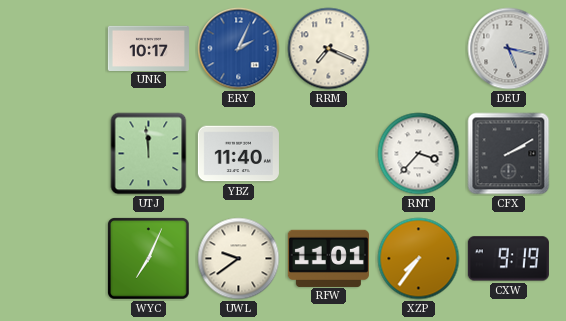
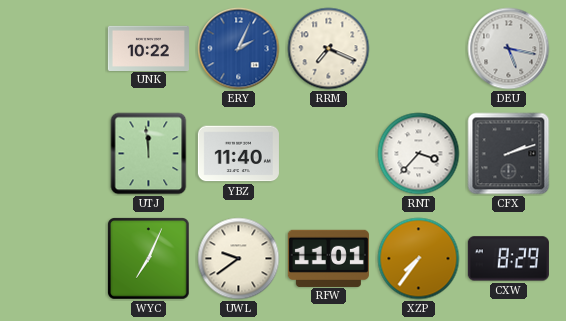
UNK: 10:17 -> 10:22
CFX: 2:10 -> 2:12
CXW: 9:19 -> 8:29
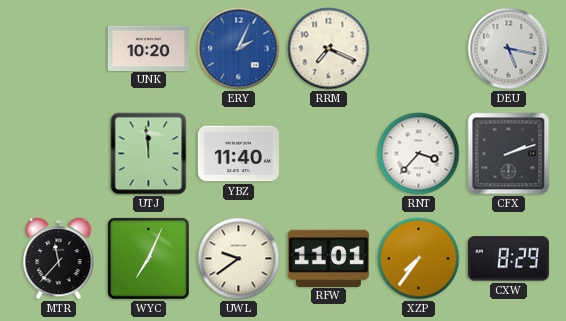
UNK: 10:22 -> 10:20
MTR: none -> 11:37
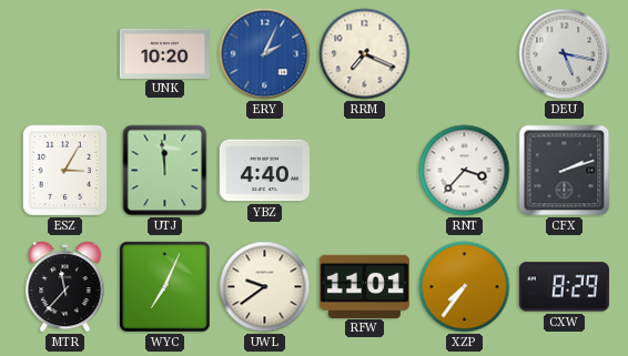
ESZ: none -> 3:05
YBZ: 11:40 -> 4:40
